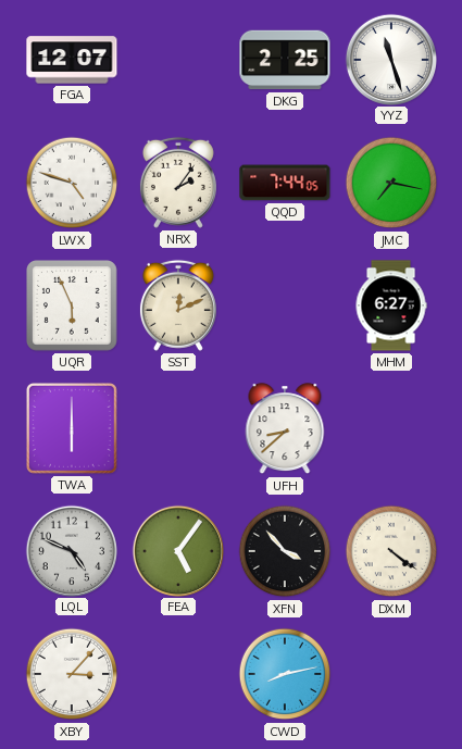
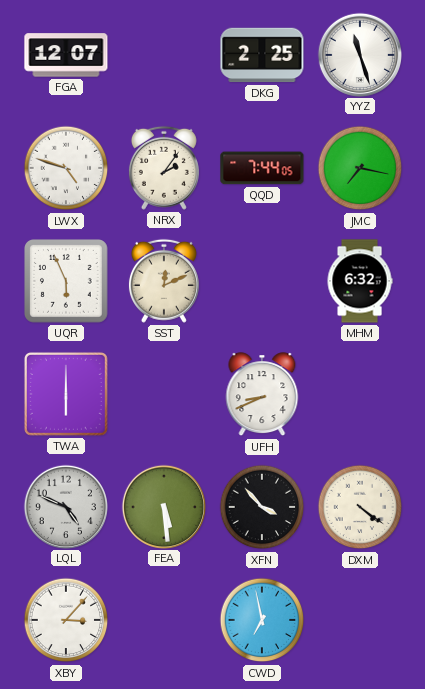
MHM: 6:27 -> 6:32
UFH: 8:38 -> 8:41
FEA: 5:06 -> 5:29
CWD: 8:13 -> 6:58
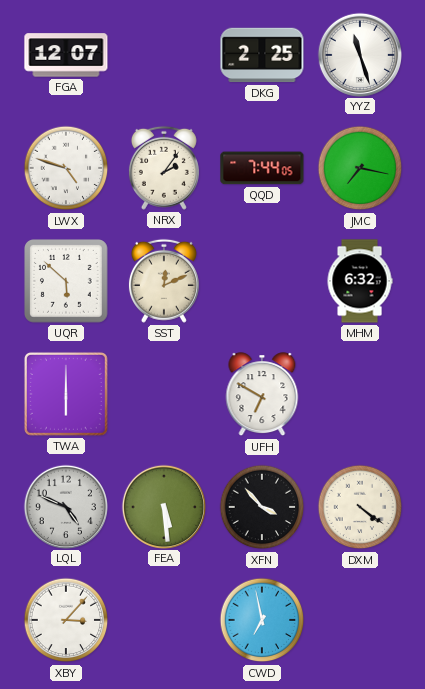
UQR: 5:56 -> 5:52
UFH: 8:41 -> 6:50
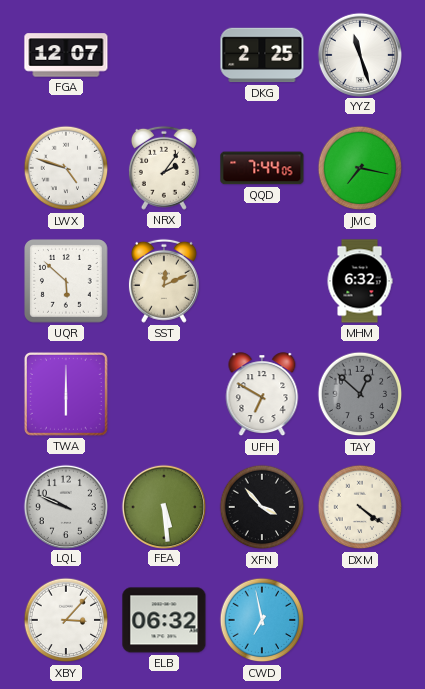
TAY: none -> 12:52
LQL: 4:49 -> 9:49
ELB: none -> 06:32
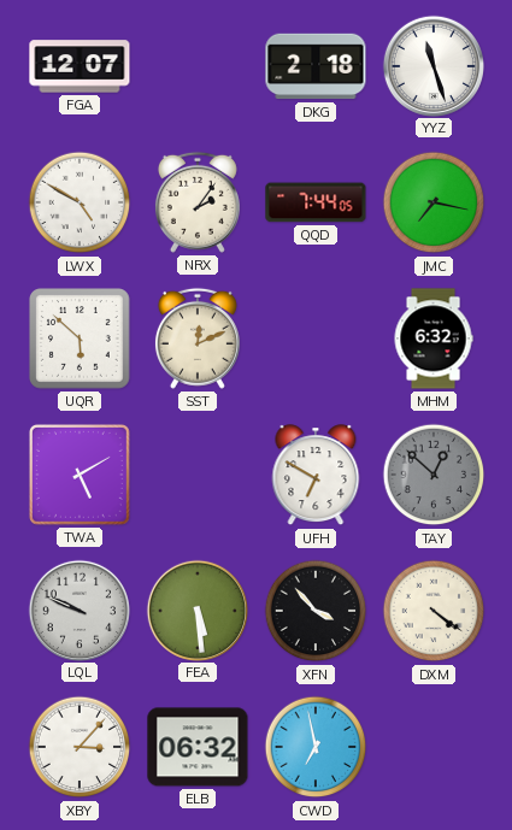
DKG: 2:25 -> 2:18
LWX: 4:48 -> 4:50
TWA: 6:00 -> 5:10
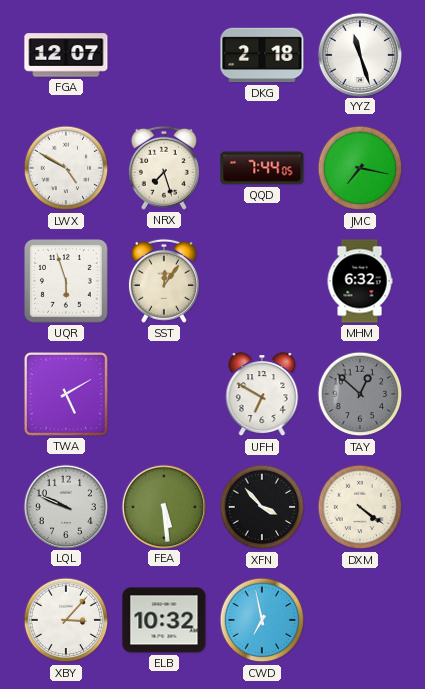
NRX: 2:06 -> 7:27
UQR: 5:52 -> 5:57
SST: 12:11 -> 12:06
ELB: 06:32 -> 10:32
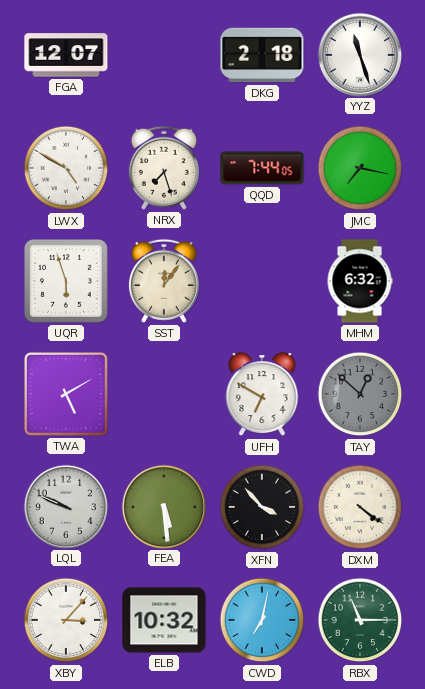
CWD: 6:58 -> 7:02
RBX: none -> 11:15
